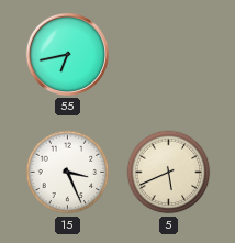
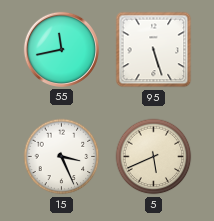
55: 6:43 -> 11:43
95: none -> 5:27
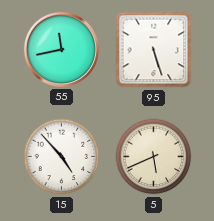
15: 3:26 -> 4:53
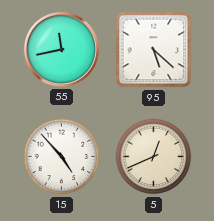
95: 5:27 -> 5:22
5: 5:41 -> 12:41
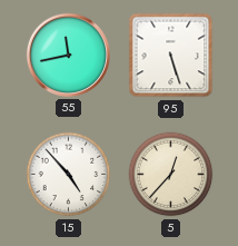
95: 5:22 -> 5:27
5: 12:41 -> 12:37
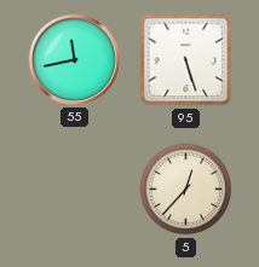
15: 4:53 -> none
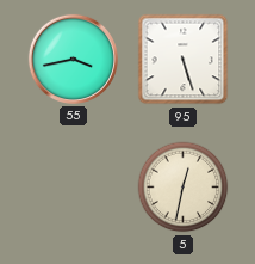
55: 11:43 -> 3:43
5: 12:37 -> 12:32
